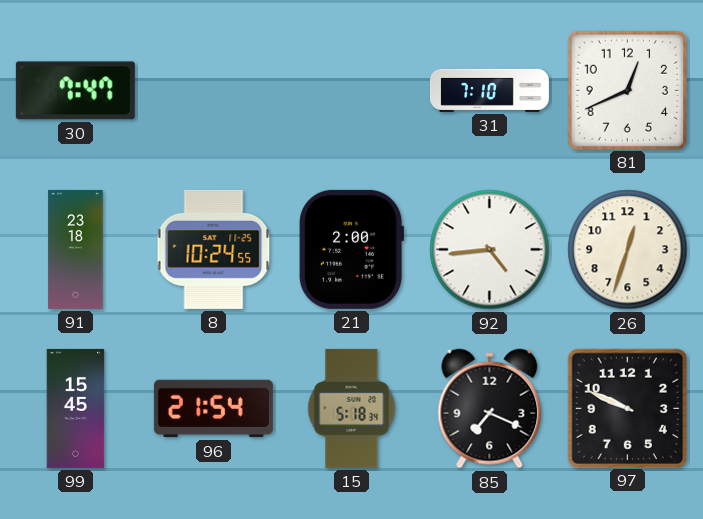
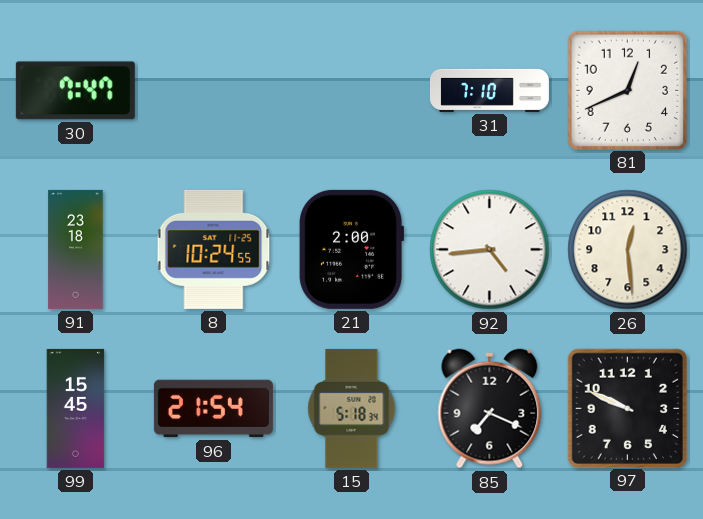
26: 12:33 -> 12:29
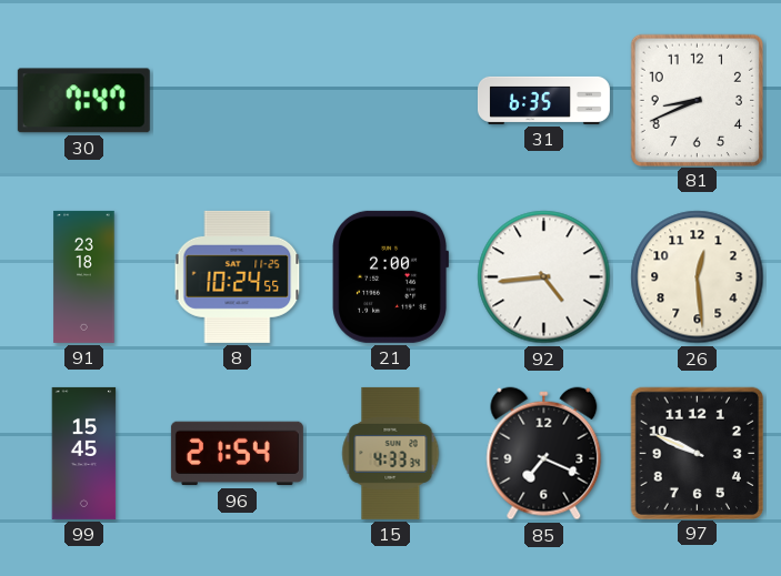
31: 7:10 -> 6:35
81: 12:41 -> 8:41
15: 5:18 -> 4:33
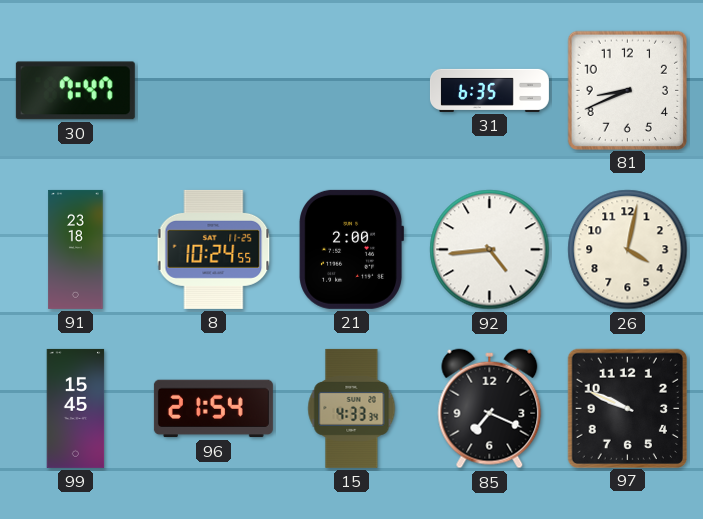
26: 12:29 -> 4:02
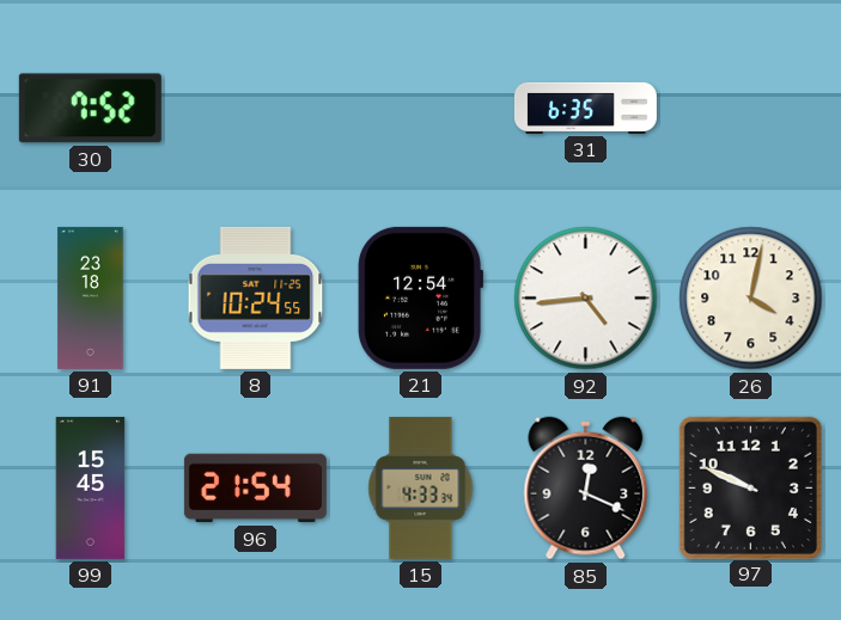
30: 7:47 -> 7:52
81: 8:41 -> none
21: 2:00 -> 12:54
85: 7:19 -> 12:19
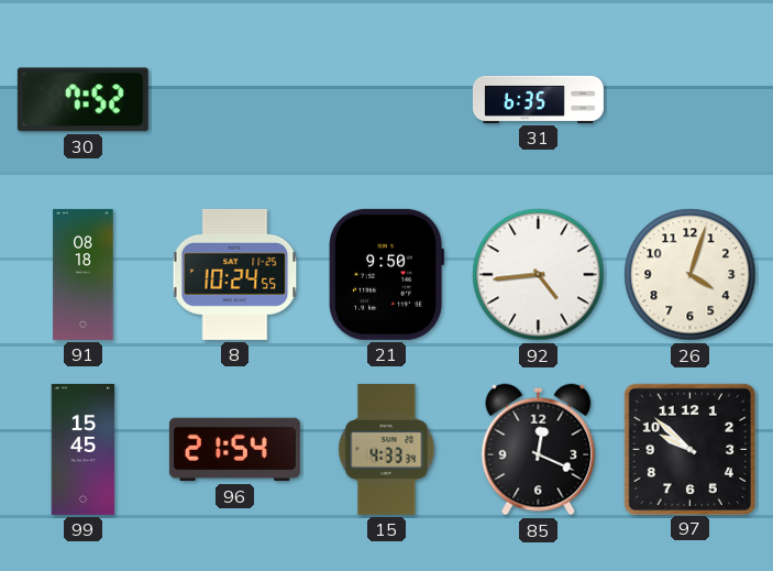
91: 23:18 -> 08:18
21: 12:54 -> 9:50
26: 4:02 -> 4:03
97: 9:49 -> 9:52
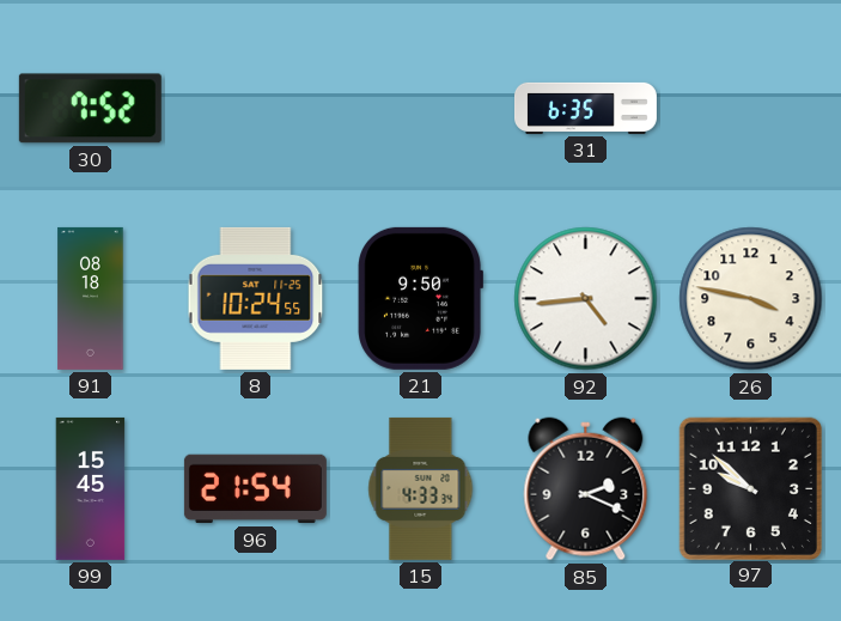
26: 4:03 -> 3:47
85: 12:19 -> 2:19
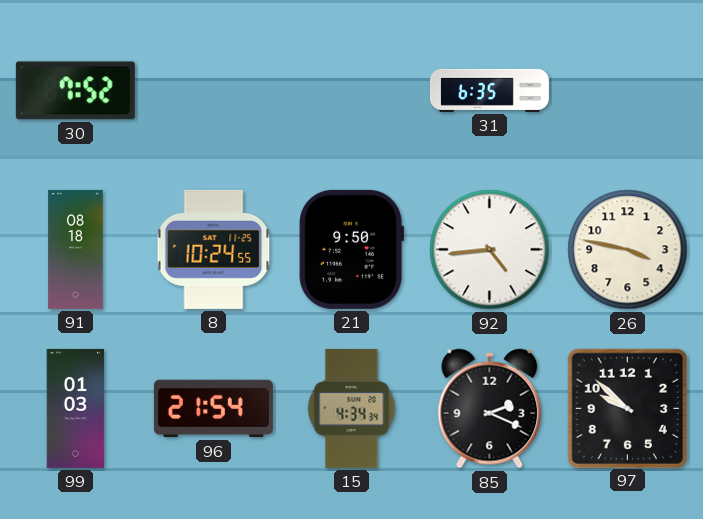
99: 15:45 -> 01:03
15: 4:33 -> 4:34
